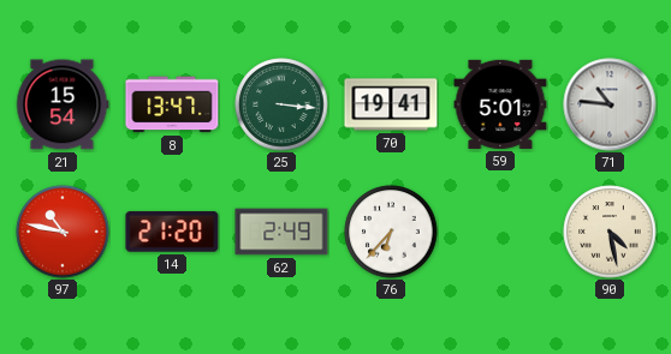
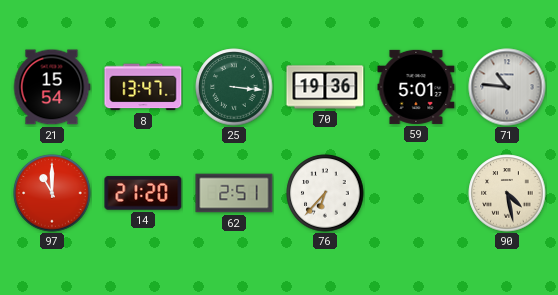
70: 19:41 -> 19:36
97: 10:47 -> 11:00
62: 2:49 -> 2:51
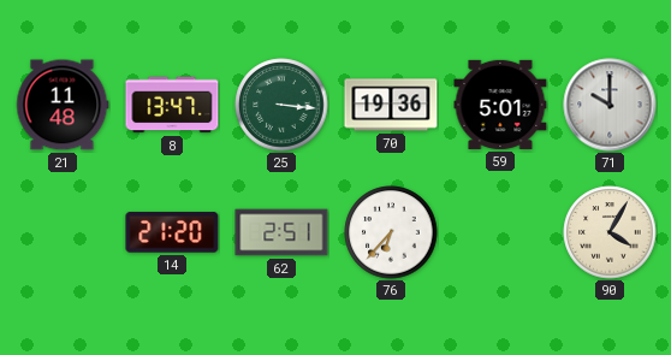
21: 15:54 -> 11:48
71: 10:46 -> 10:00
97: 11:00 -> none
90: 4:28 -> 4:05
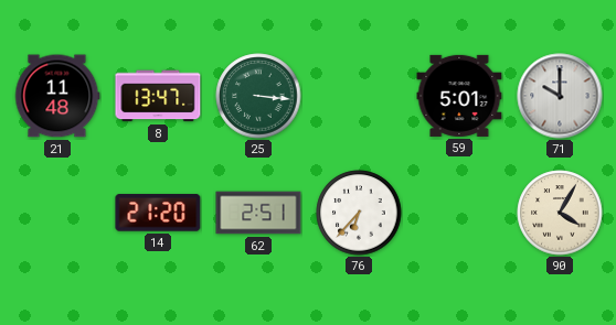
70: 19:36 -> none
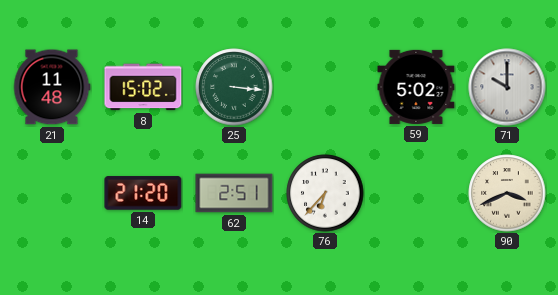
8: 13:47 -> 15:02
59: 5:01 -> 5:02
90: 4:05 -> 3:41
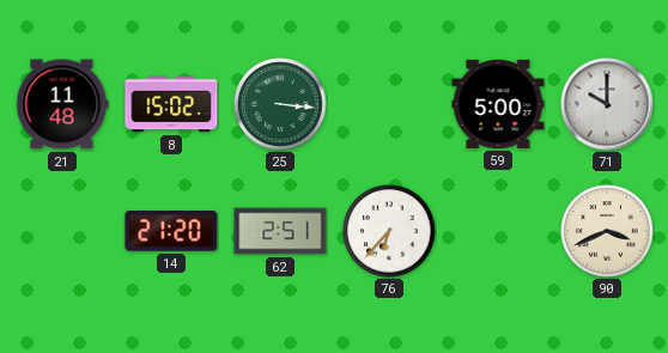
59: 5:02 -> 5:00
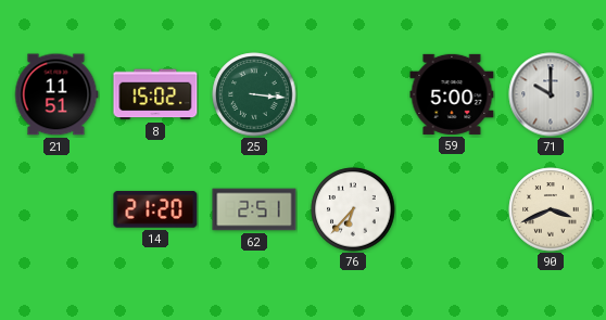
21: 11:48 -> 11:51
